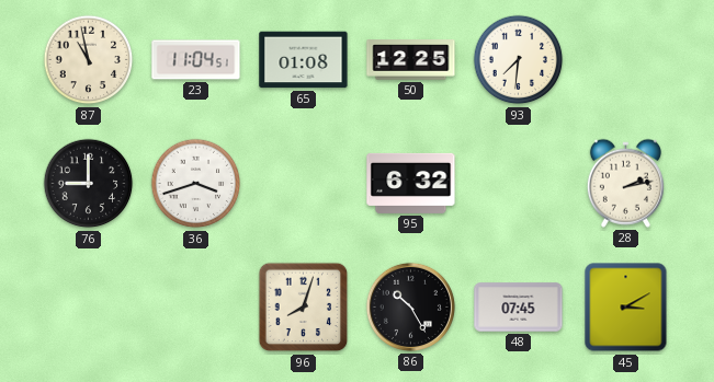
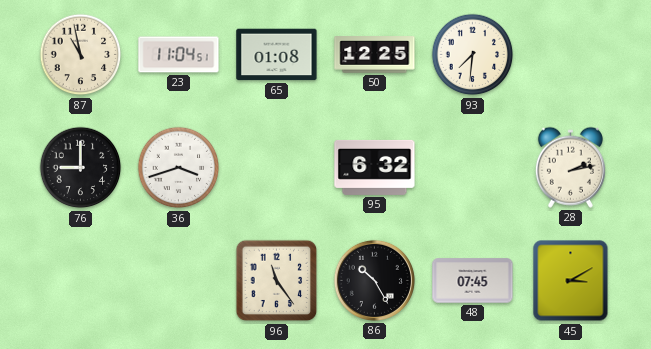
96: 8:03 -> 11:24
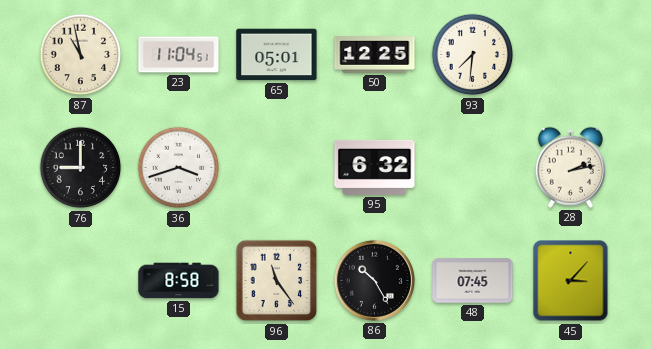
65: 01:08 -> 05:01
15: none -> 8:58
45: 3:10 -> 3:07
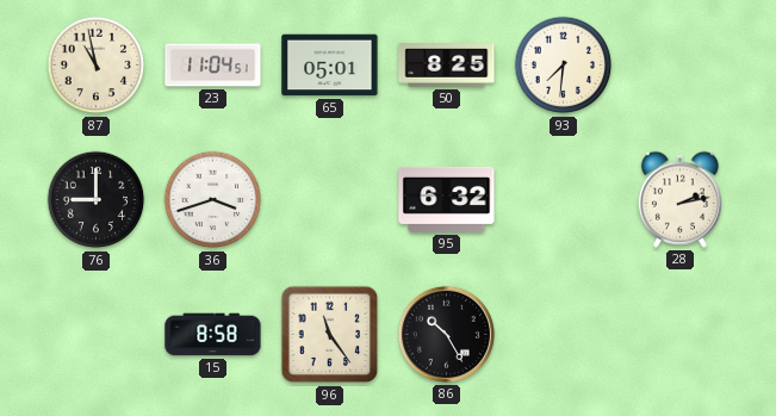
50: 12:25 -> 8:25
48: 07:45 -> none
45: 3:07 -> none
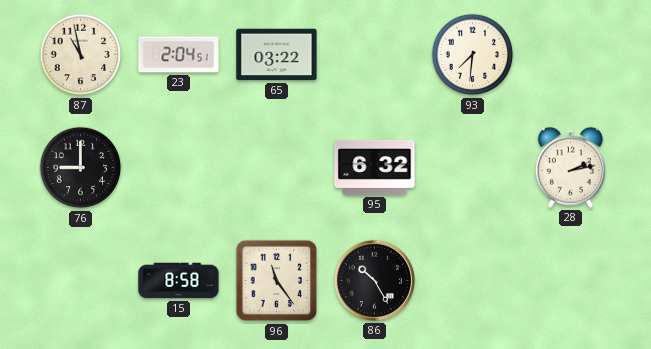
23: 11:04 -> 2:04
65: 05:01 -> 03:22
50: 8:25 -> none
36: 3:42 -> none
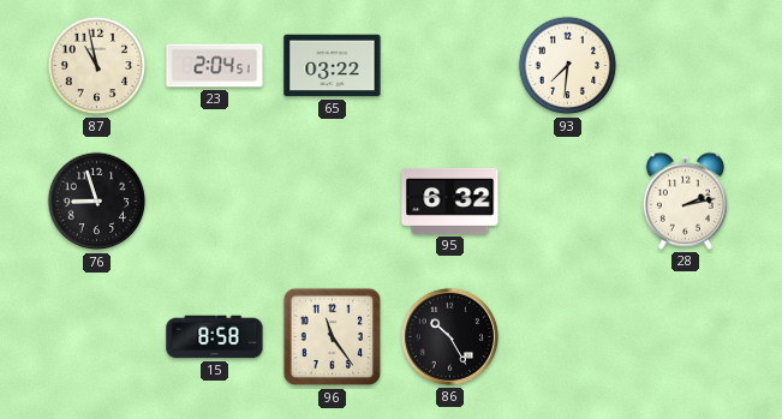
76: 9:00 -> 8:57
